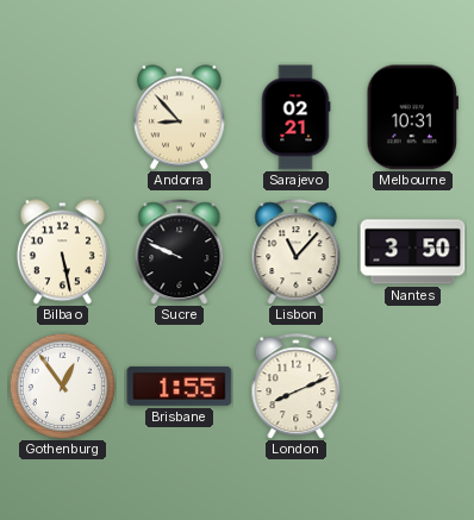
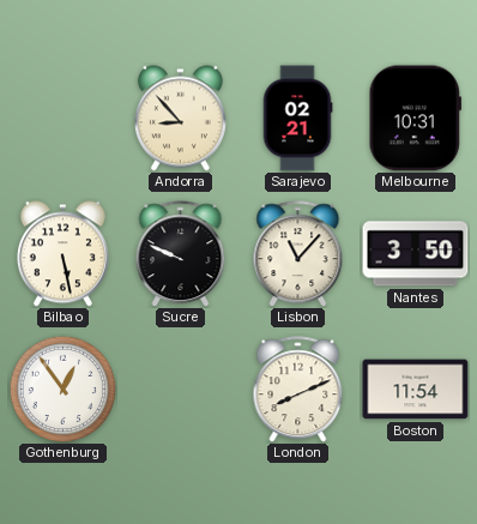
Brisbane: 1:55 -> none
Boston: none -> 11:54
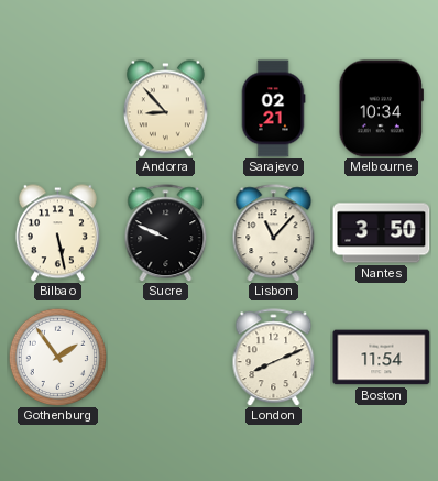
Melbourne: 10:31 -> 10:34
Gothenburg: 12:54 -> 1:54
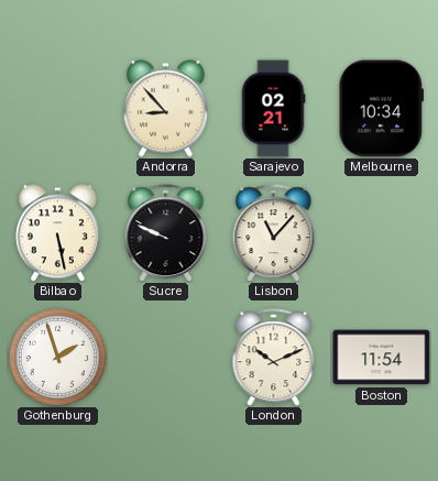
Nantes: 3:50 -> none
Gothenburg: 1:54 -> 1:57
London: 8:11 -> 10:11
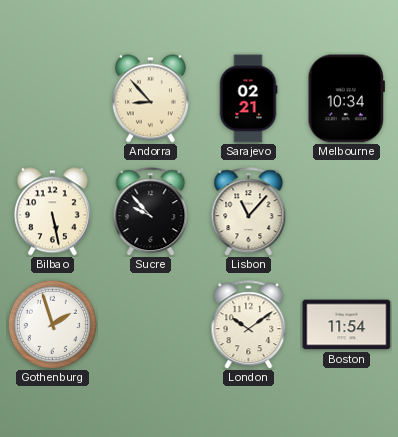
Sucre: 9:49 -> 9:53
London: 10:11 -> 10:09
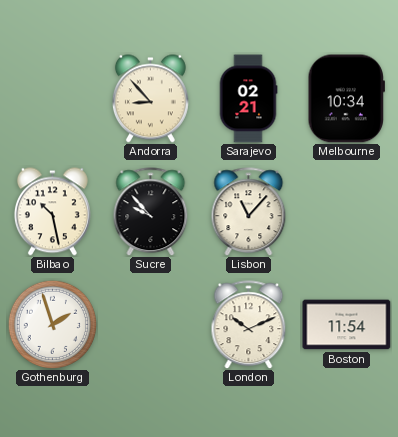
Bilbao: 5:28 -> 10:28
London: 10:09 -> 10:11
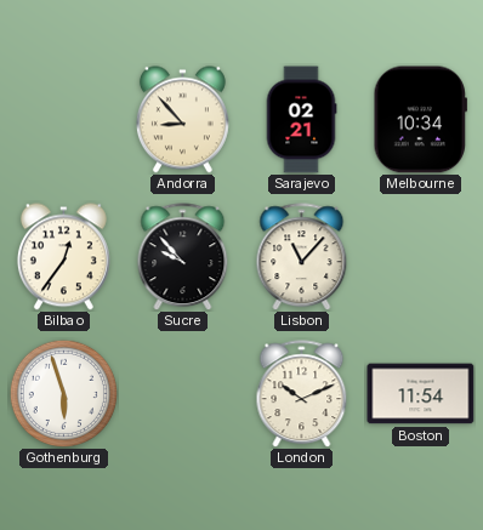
Bilbao: 10:28 -> 12:36
Gothenburg: 1:57 -> 5:57
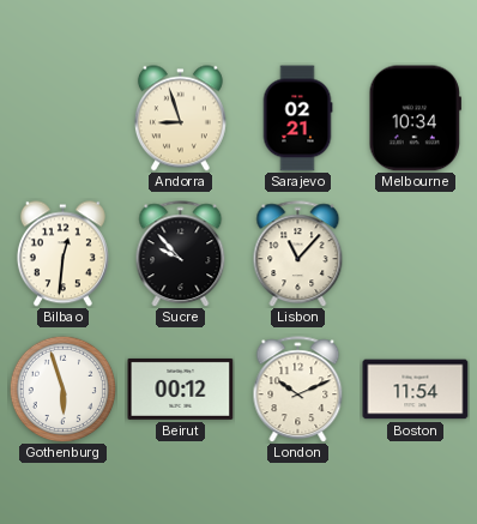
Andorra: 8:53 -> 8:57
Bilbao: 12:36 -> 12:31
Beirut: none -> 00:12
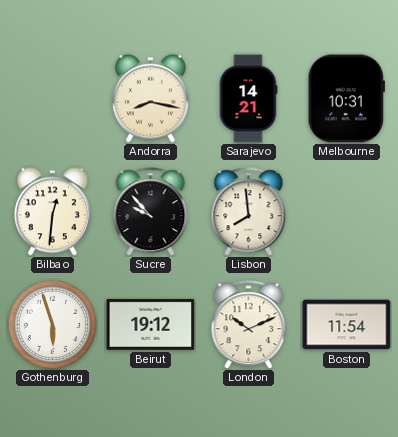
Andorra: 8:57 -> 8:17
Sarajevo: 02:21 -> 14:21
Melbourne: 10:34 -> 10:31
Lisbon: 11:07 -> 7:59
Beirut: 00:12 -> 19:12
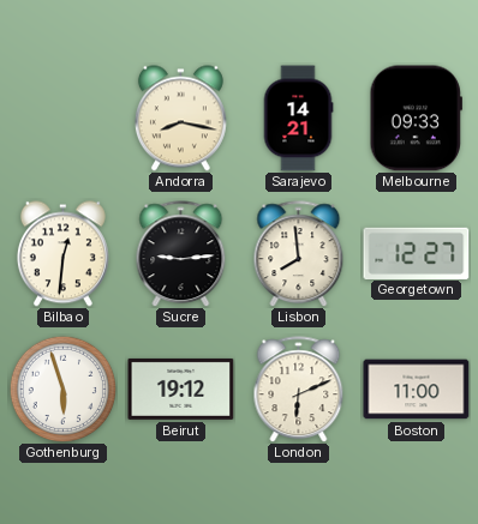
Melbourne: 10:31 -> 09:33
Sucre: 9:53 -> 9:14
Georgetown: none -> 12:27
London: 10:11 -> 6:11
Boston: 11:54 -> 11:00
